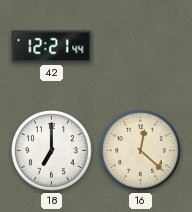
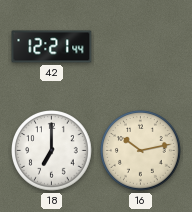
16: 12:22 -> 10:13
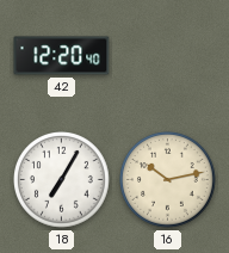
42: 12:21 -> 12:20
18: 7:00 -> 7:05
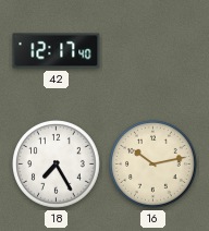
42: 12:20 -> 12:17
18: 7:05 -> 7:25
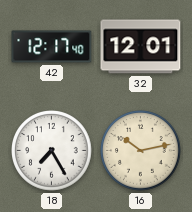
32: none -> 12:01
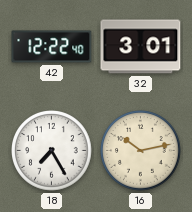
42: 12:17 -> 12:22
32: 12:01 -> 3:01
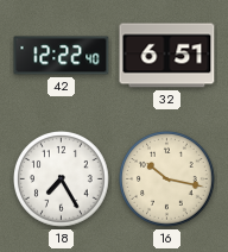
32: 3:01 -> 6:51
16: 10:13 -> 10:17
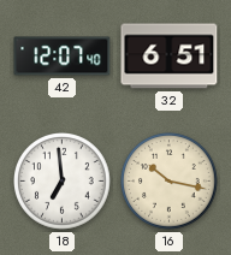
42: 12:22 -> 12:07
18: 7:25 -> 6:59
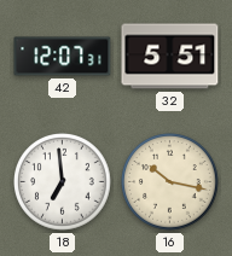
42: 12:07:40 -> 12:07:31
32: 6:51 -> 5:51
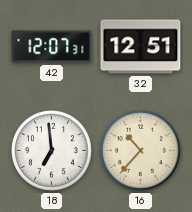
32: 5:51 -> 12:51
16: 10:17 -> 10:37
